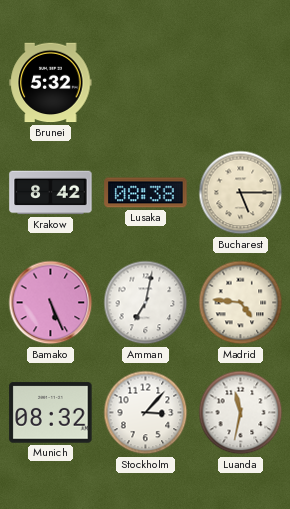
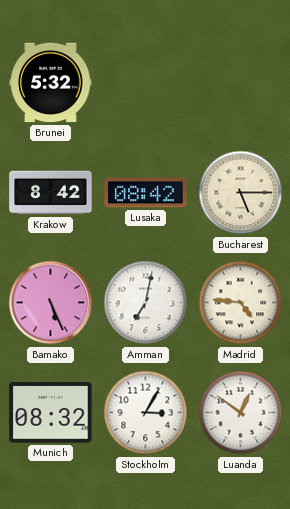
Lusaka: 08:38 -> 08:42
Stockholm: 3:07 -> 3:05
Luanda: 11:32 -> 12:51
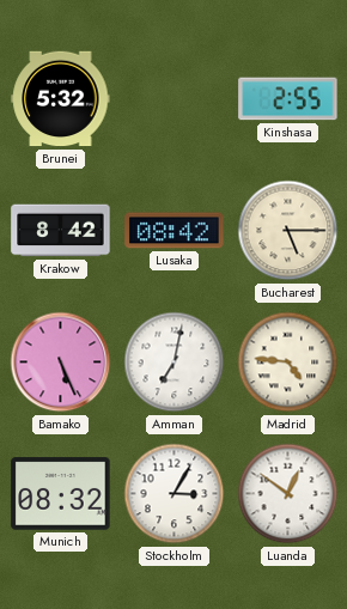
Kinshasa: none -> 2:55
